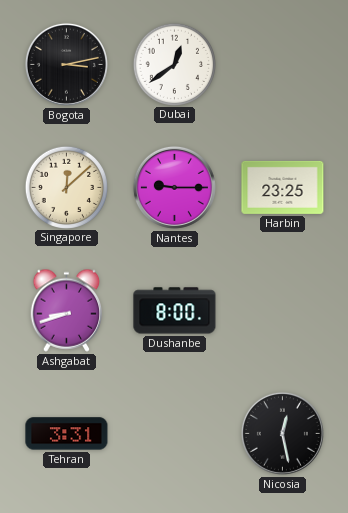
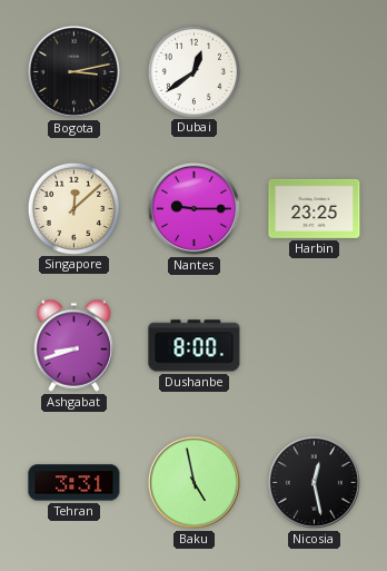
Baku: none -> 4:58
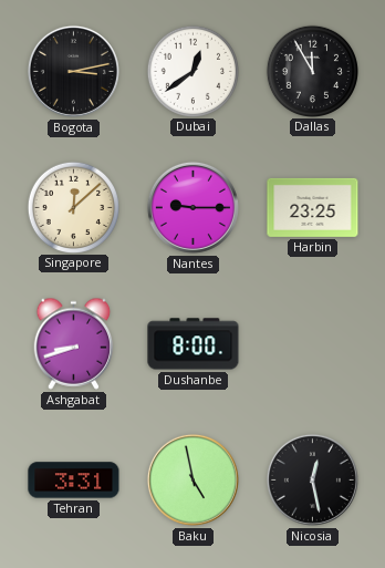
Dallas: none -> 11:55
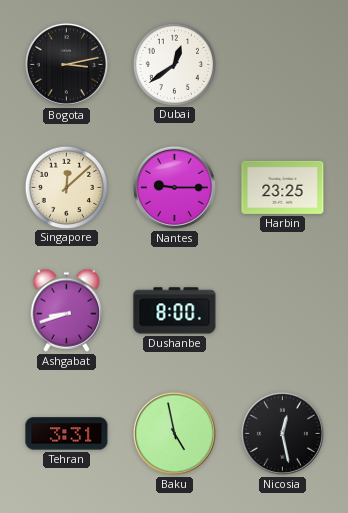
Dallas: 11:55 -> none
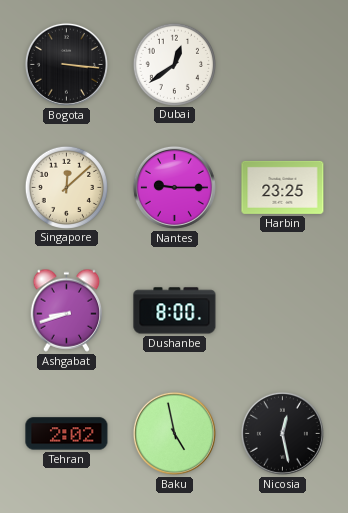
Bogota: 3:13 -> 3:16
Tehran: 3:31 -> 2:02
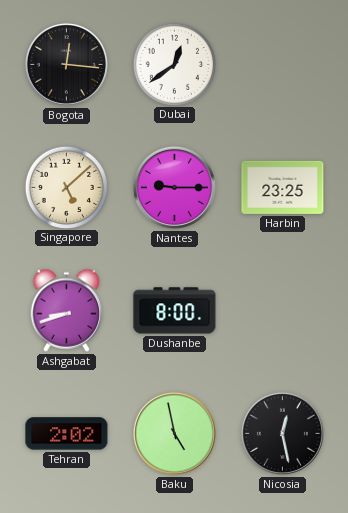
Bogota: 3:16 -> 12:16
Singapore: 12:08 -> 5:08
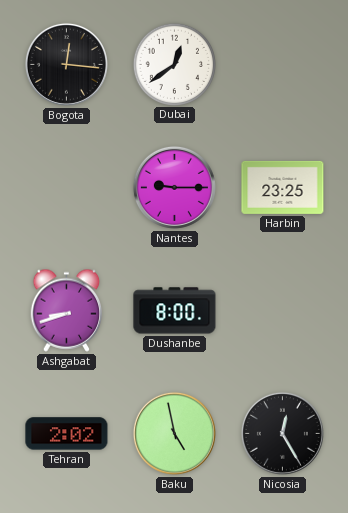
Singapore: 5:08 -> none
Nicosia: 12:28 -> 12:25
